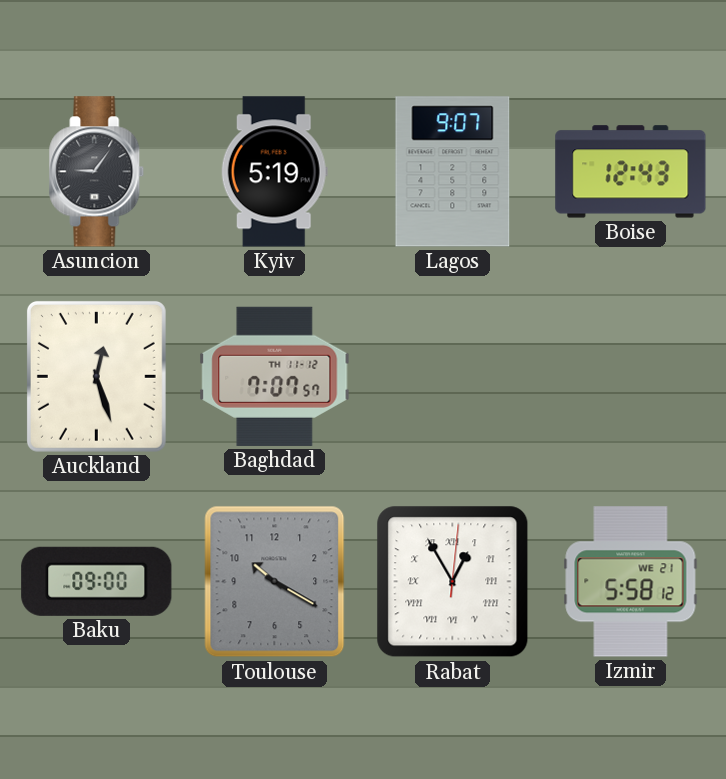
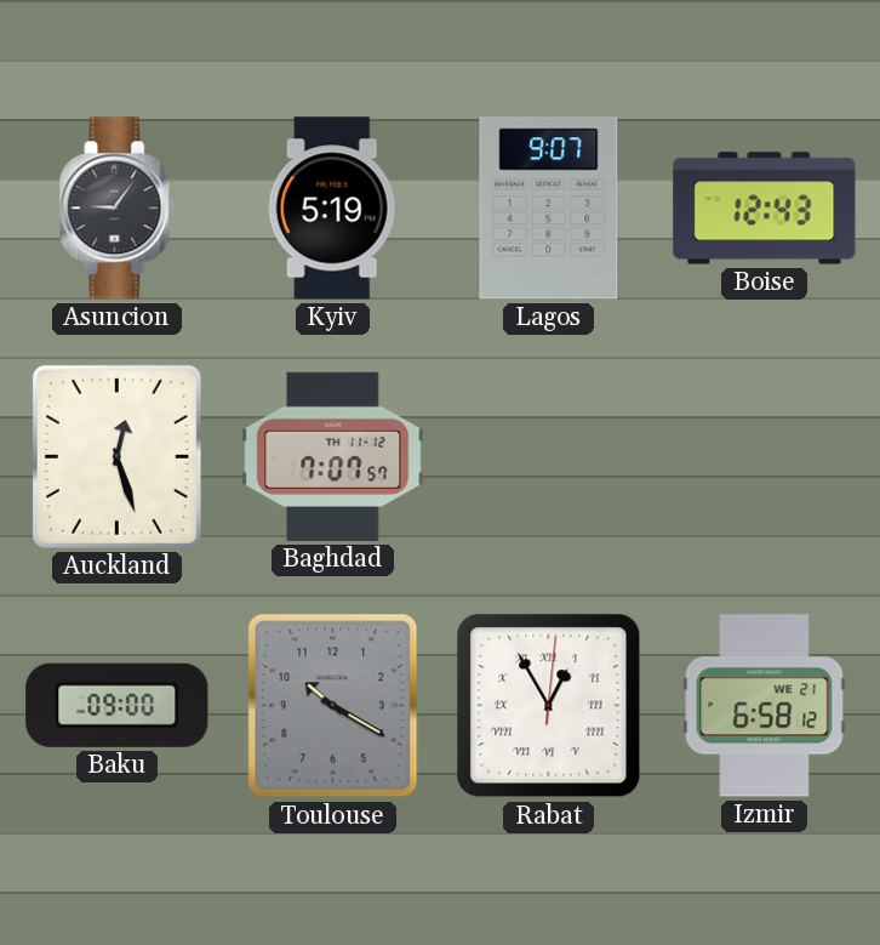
Izmir: 5:58 -> 6:58
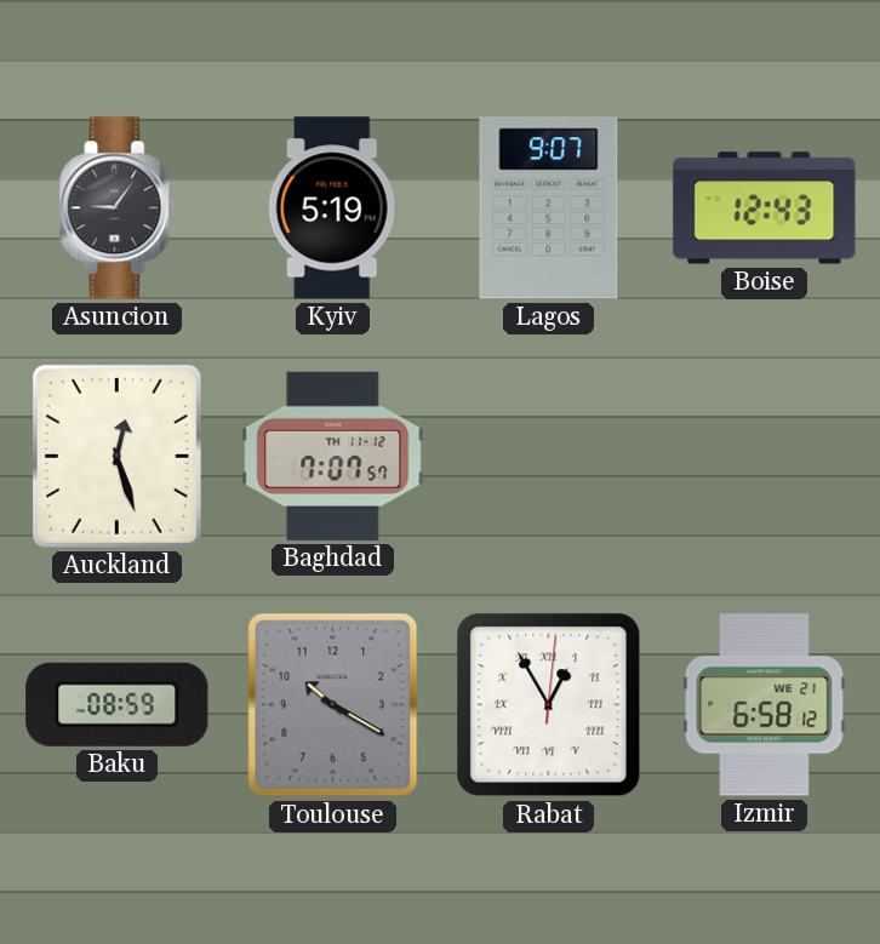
Baku: 09:00 -> 08:59
